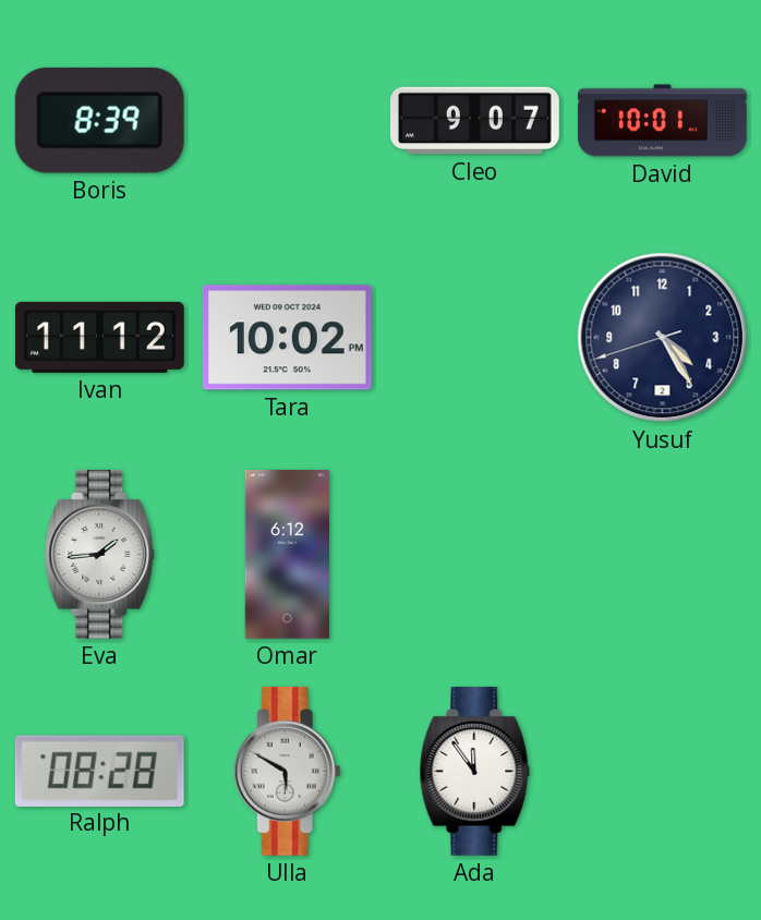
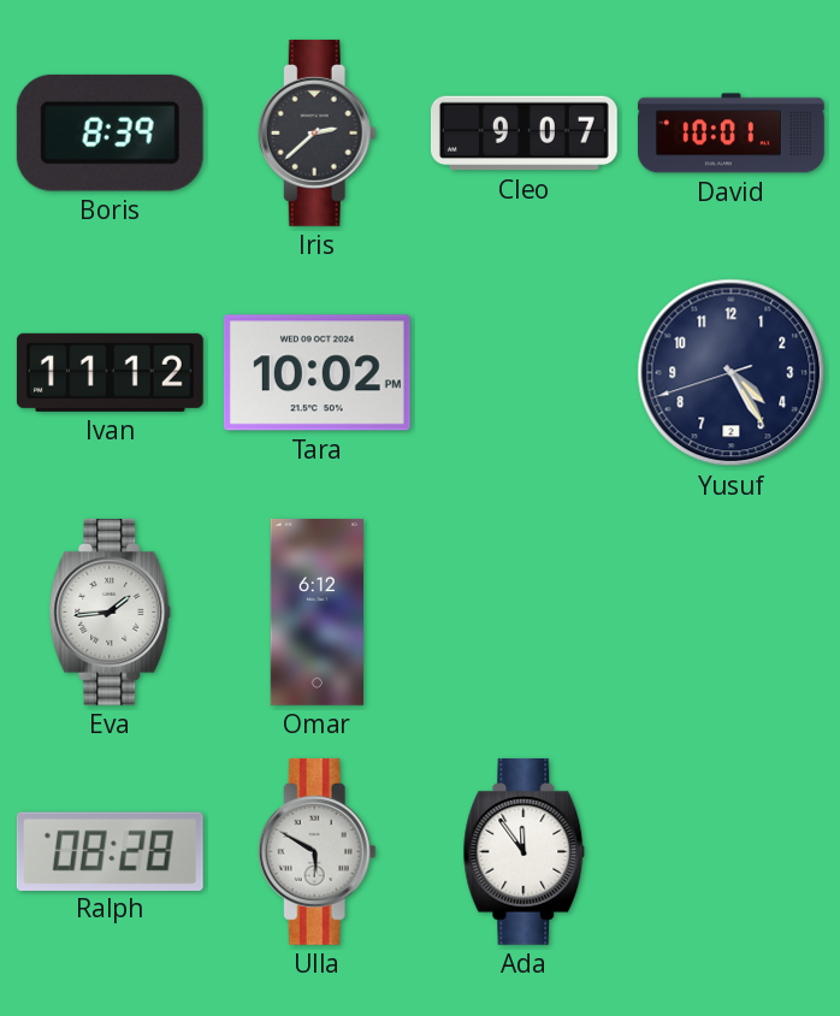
Iris: none -> 2:38
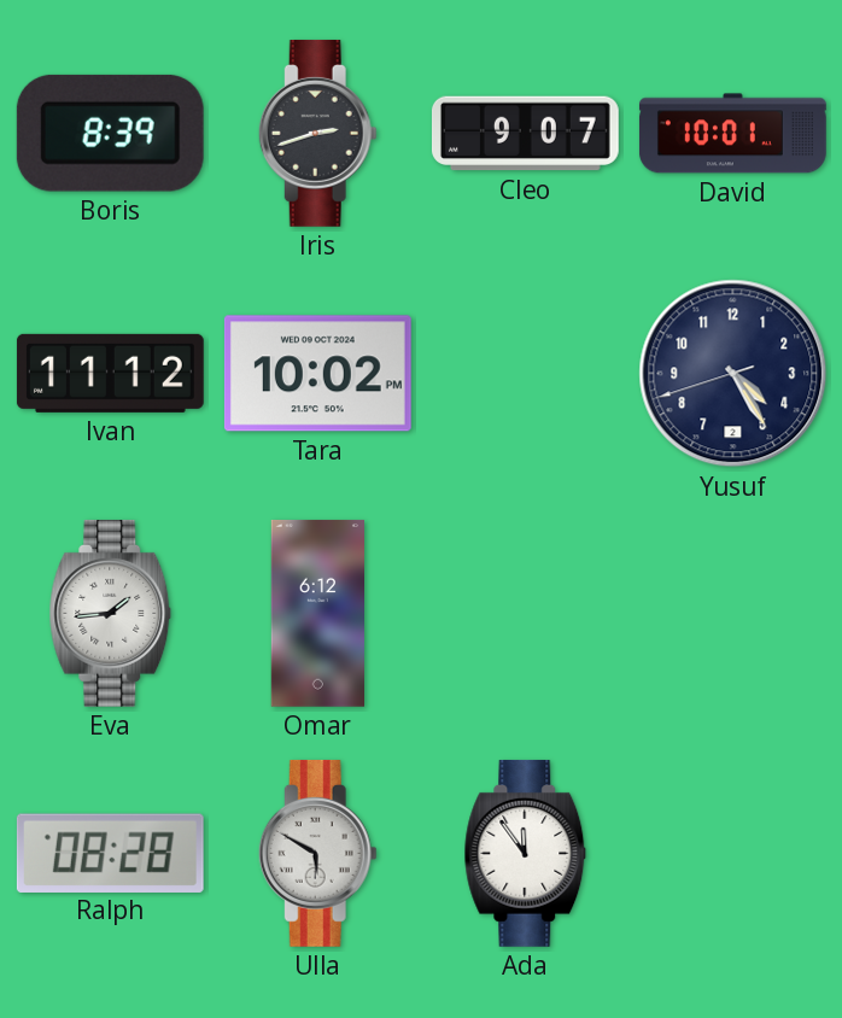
Iris: 2:38 -> 2:42
